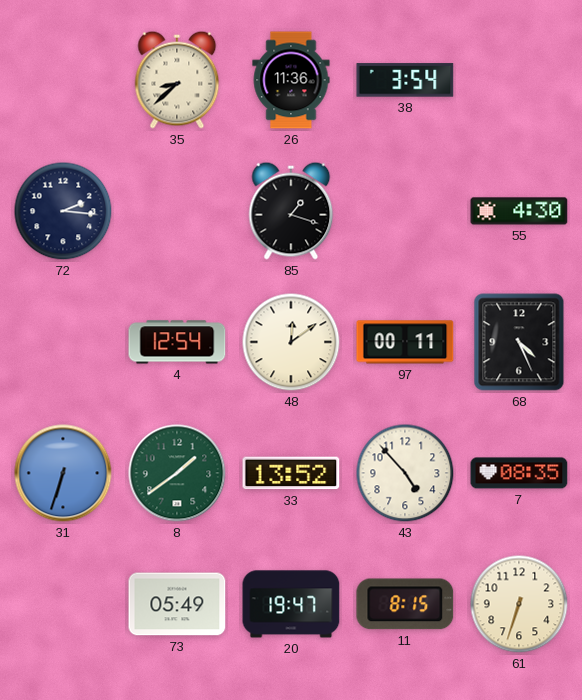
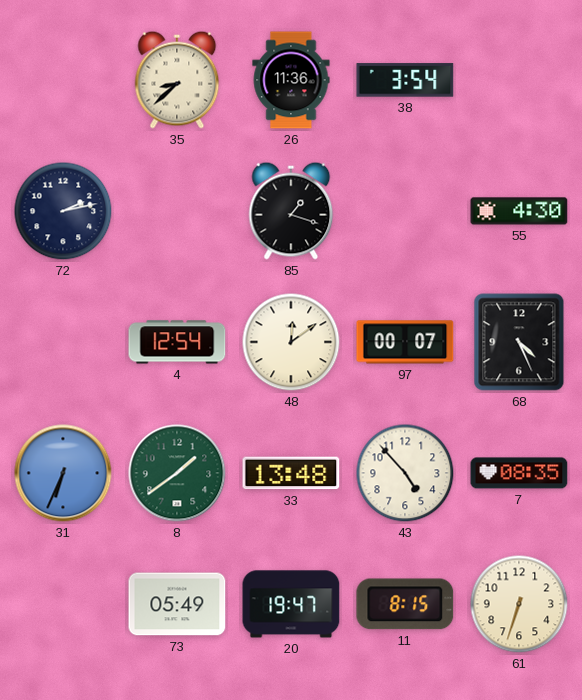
72: 2:16 -> 2:13
97: 00:11 -> 00:07
31: 6:33 -> 6:34
33: 13:52 -> 13:48
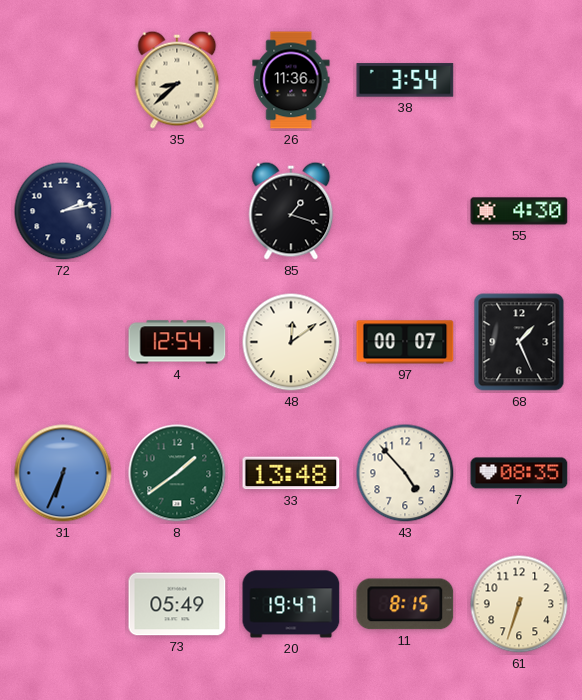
68: 4:26 -> 1:26
